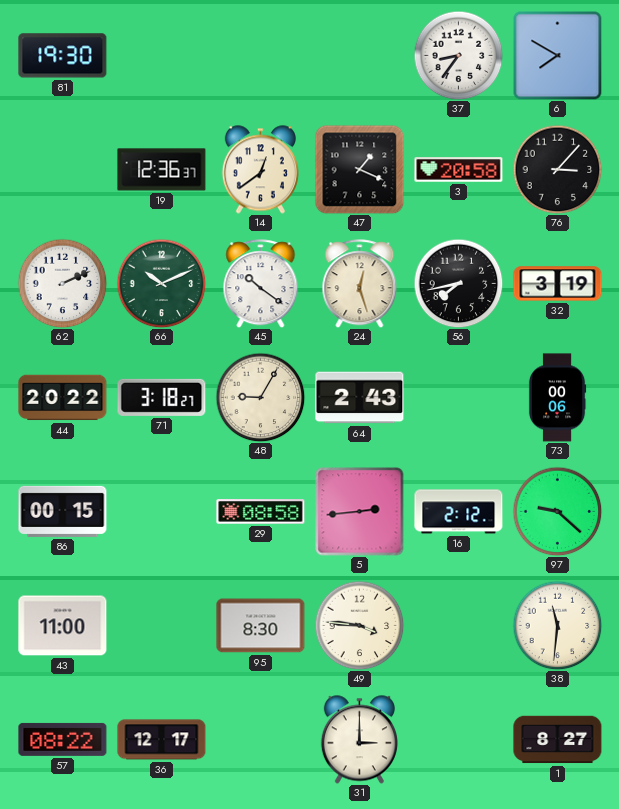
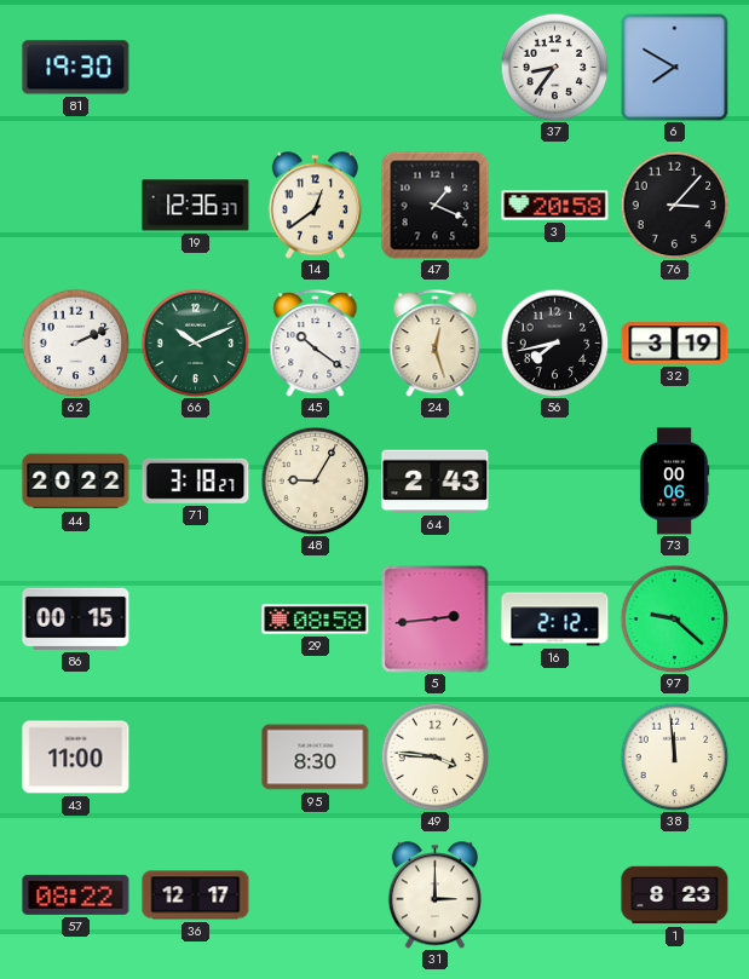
38: 11:31 -> 11:59
1: 8:27 -> 8:23
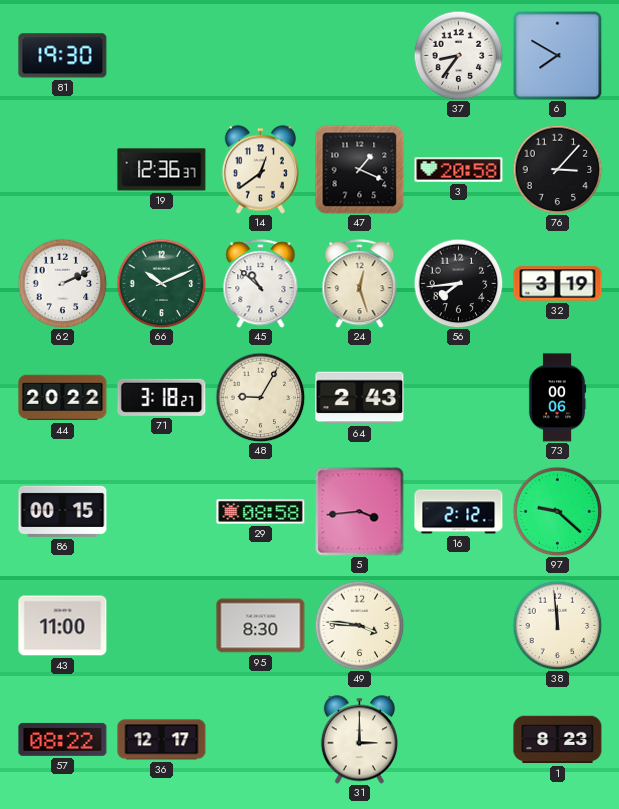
45: 10:21 -> 10:52
56: 7:43 -> 7:44
5: 2:44 -> 3:44
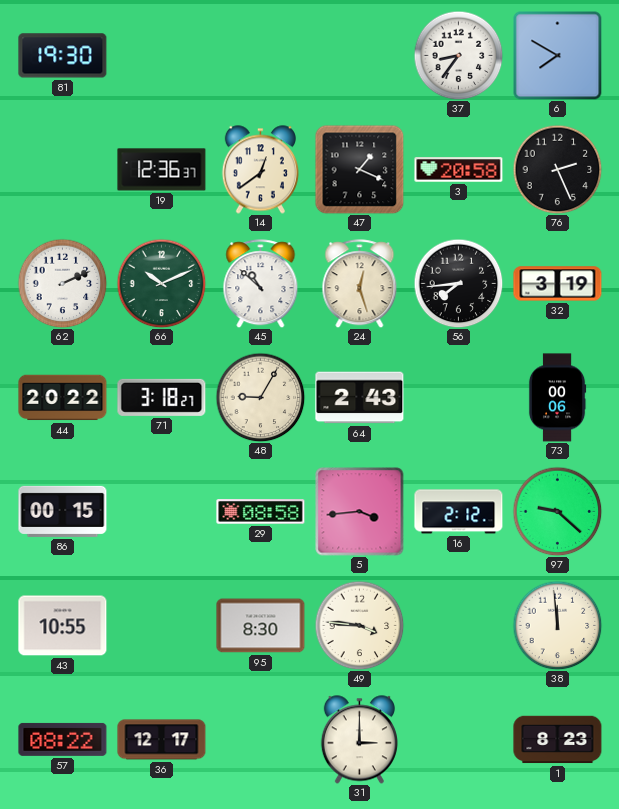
76: 3:07 -> 2:26
43: 11:00 -> 10:55
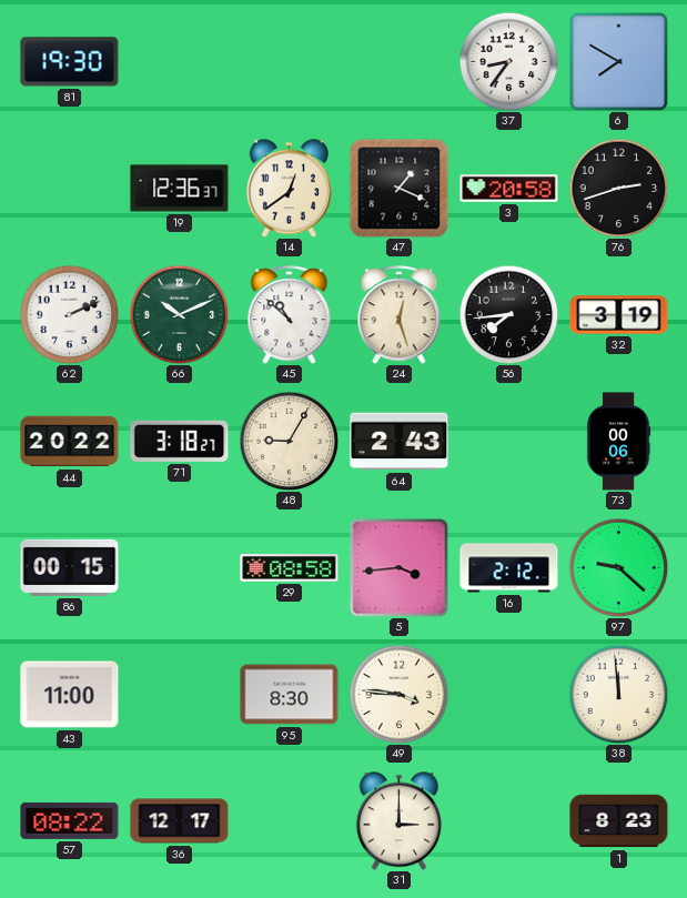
76: 2:26 -> 2:42
43: 10:55 -> 11:00
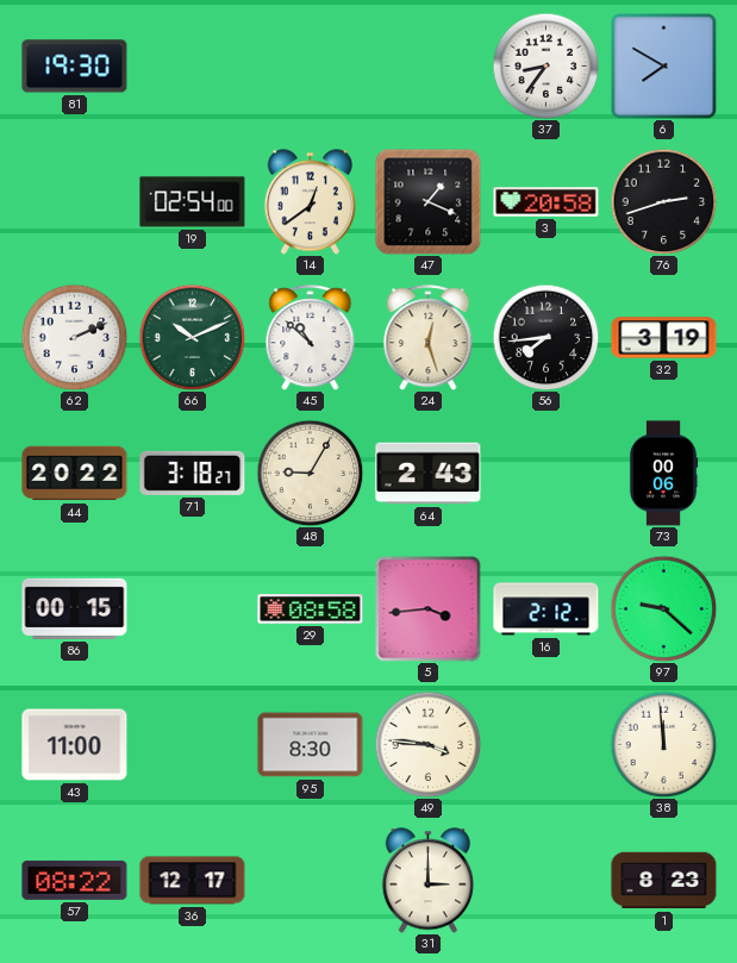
19: 12:36 -> 02:54
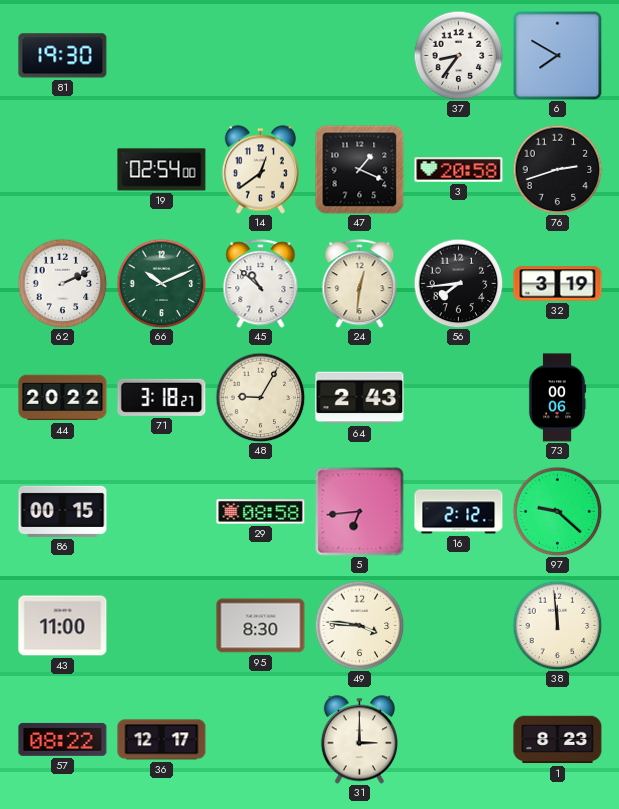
24: 12:27 -> 12:31
5: 3:44 -> 6:44
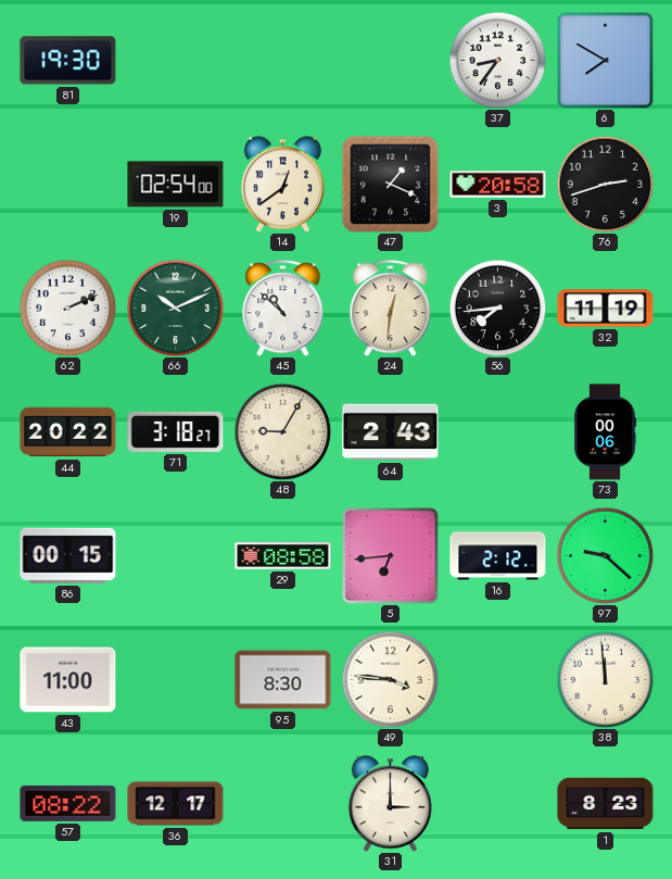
32: 3:19 -> 11:19
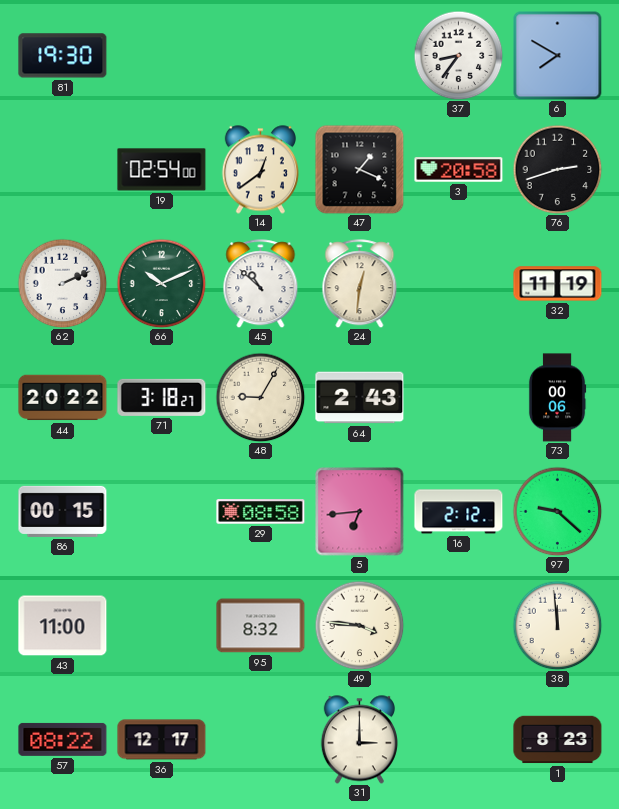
56: 7:44 -> none
95: 8:30 -> 8:32
